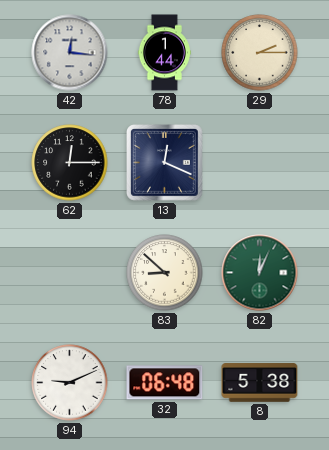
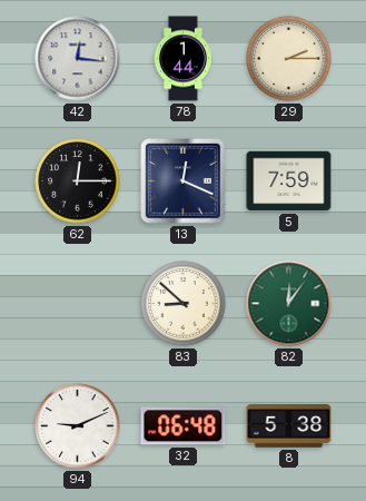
5: none -> 7:59
82: 12:04 -> 12:06
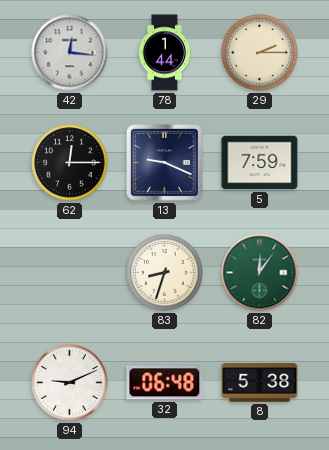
13: 12:19 -> 9:19
83: 8:52 -> 8:33
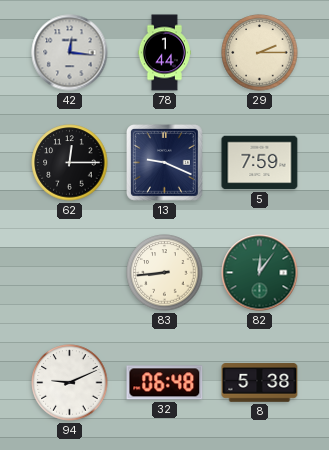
83: 8:33 -> 8:44
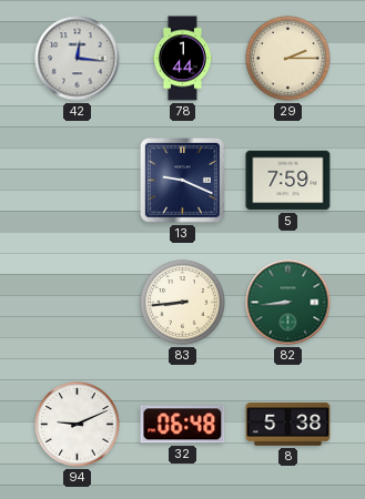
62: 12:15 -> none
82: 12:06 -> 8:44
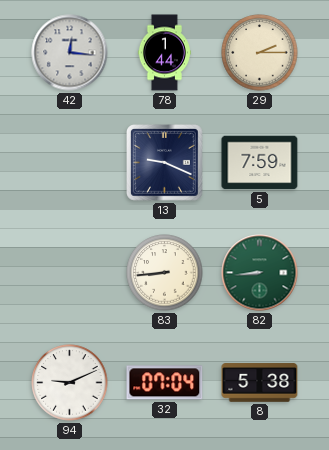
32: 06:48 -> 07:04
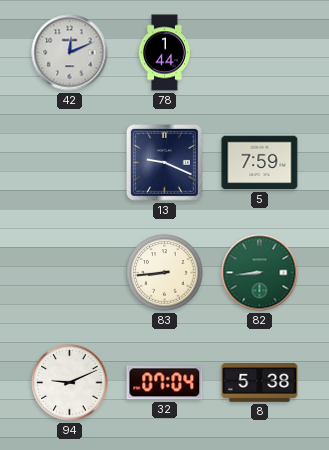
42: 12:16 -> 12:11
29: 2:15 -> none
